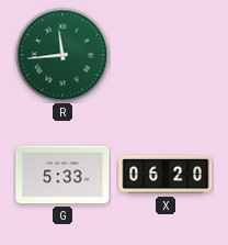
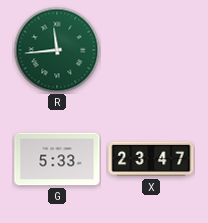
X: 06:20 -> 23:47
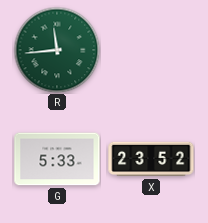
X: 23:47 -> 23:52
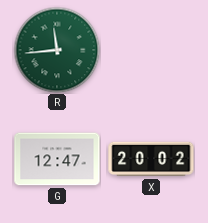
G: 5:33 -> 12:47
X: 23:52 -> 20:02
